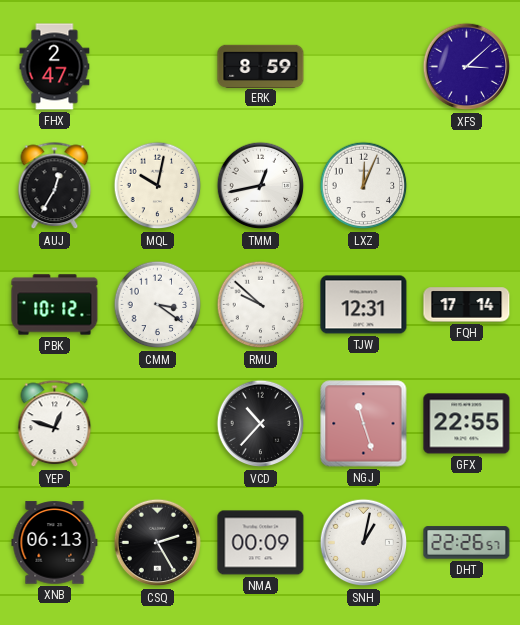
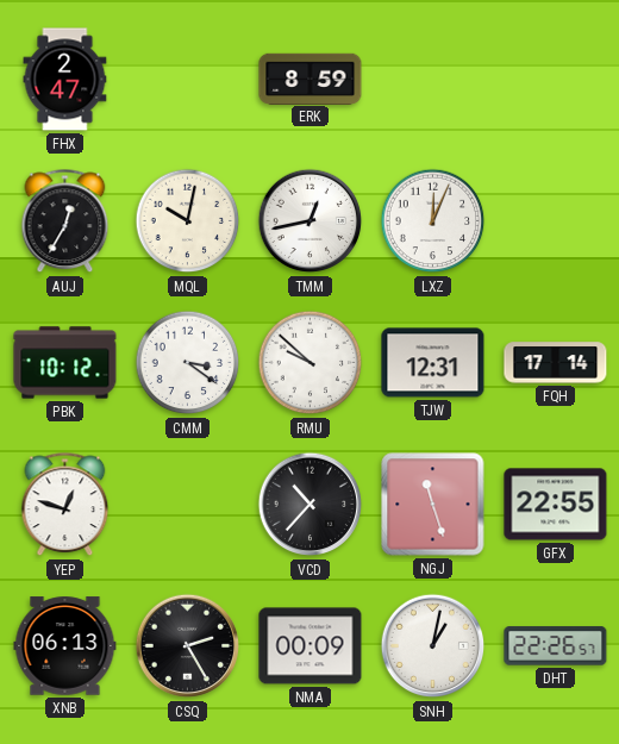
XFS: 3:08 -> none
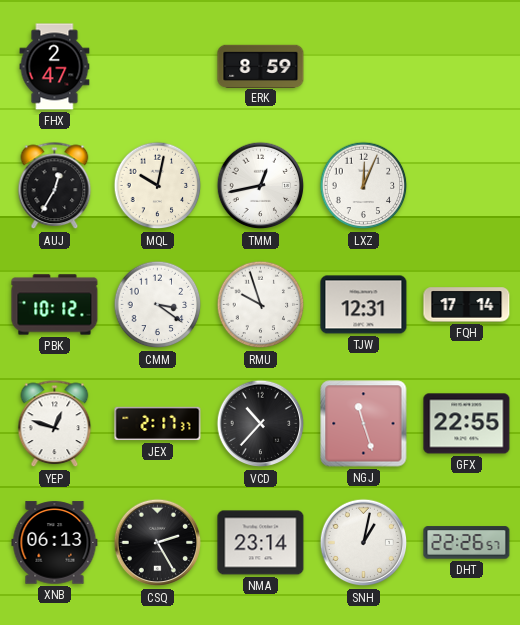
RMU: 9:52 -> 9:57
JEX: none -> 2:17
NMA: 00:09 -> 23:14
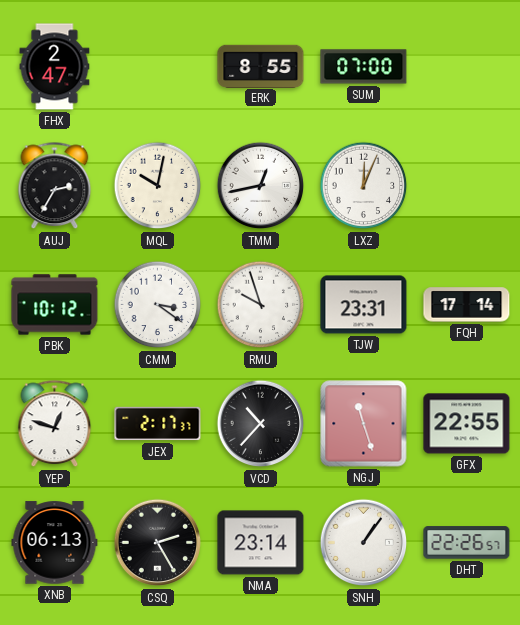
ERK: 8:59 -> 8:55
SUM: none -> 07:00
AUJ: 12:35 -> 2:35
TJW: 12:31 -> 23:31
SNH: 1:02 -> 1:06
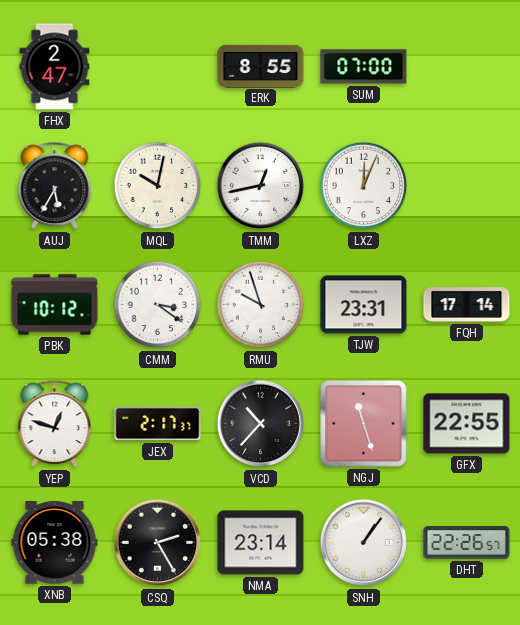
AUJ: 2:35 -> 5:35
XNB: 06:13 -> 05:38
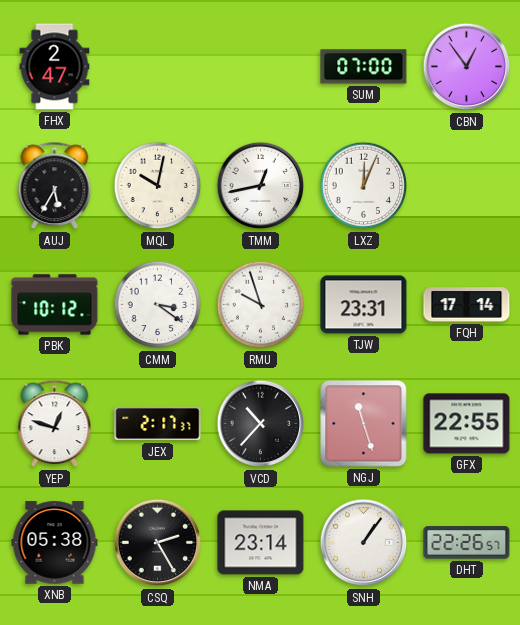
ERK: 8:55 -> none
CBN: none -> 12:54
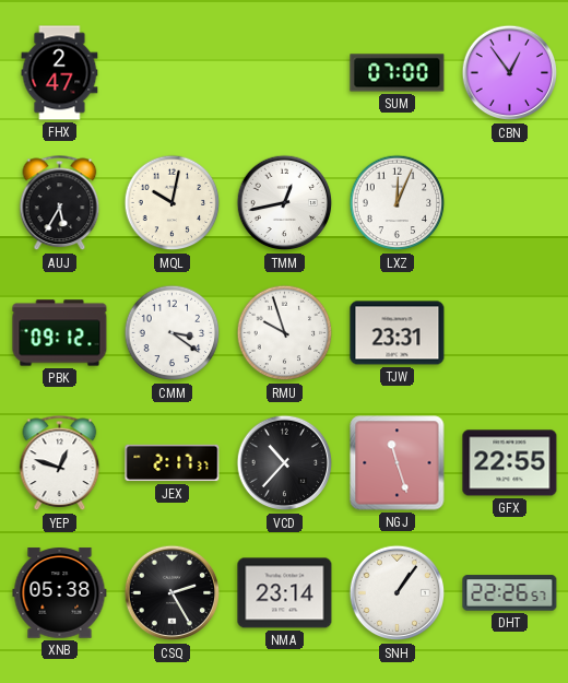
PBK: 10:12 -> 09:12
FQH: 17:14 -> none
